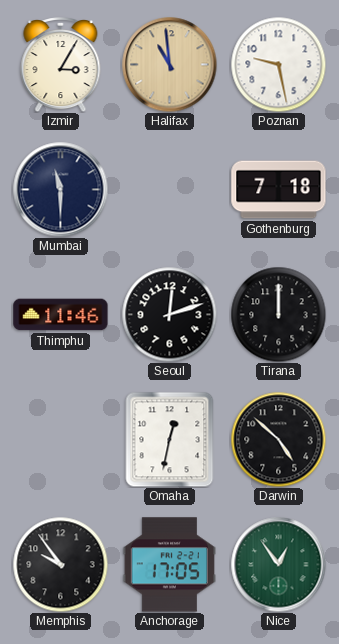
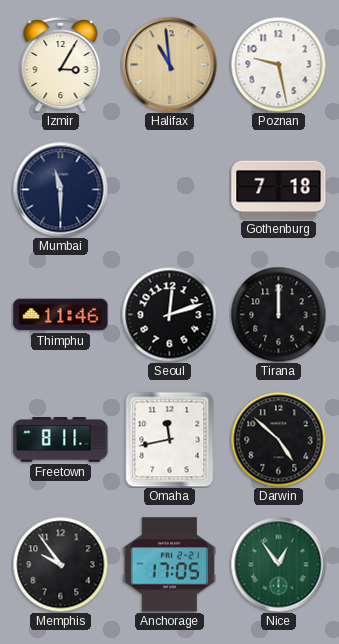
Freetown: none -> 8:11
Omaha: 12:32 -> 11:43
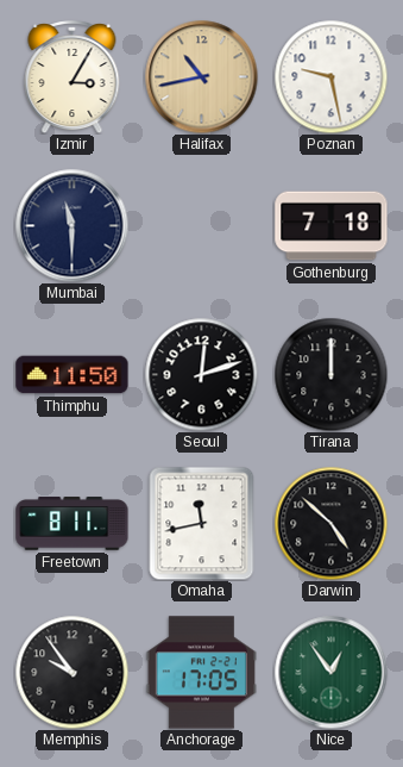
Halifax: 10:59 -> 10:43
Thimphu: 11:46 -> 11:50
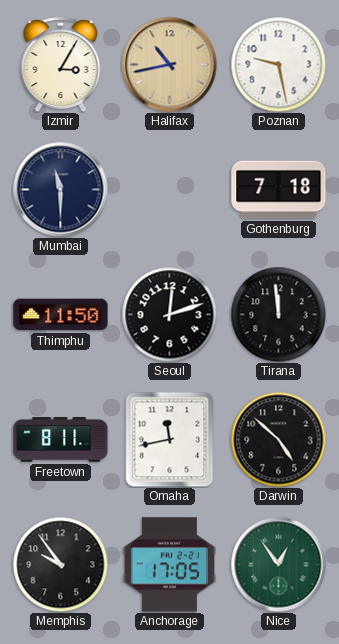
Tirana: 12:00 -> 11:59
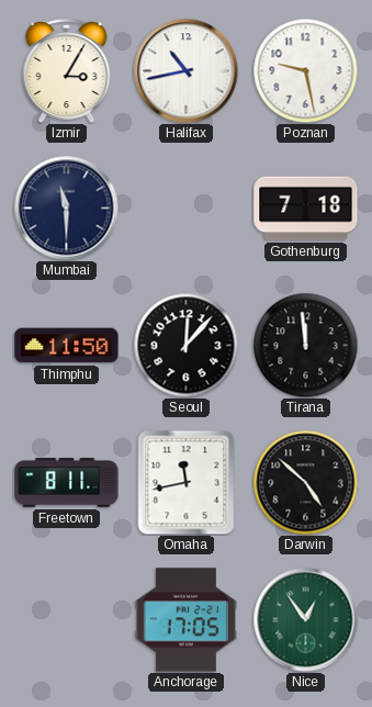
Halifax dial: champagne -> white
Seoul: 12:12 -> 12:07
Memphis: 9:54 -> none
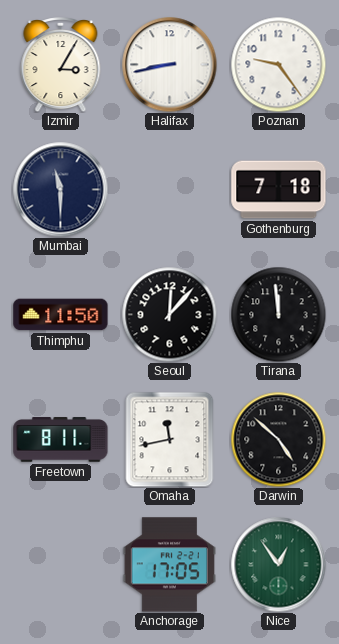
Halifax: 10:43 -> 8:43
Poznan: 9:28 -> 9:24
